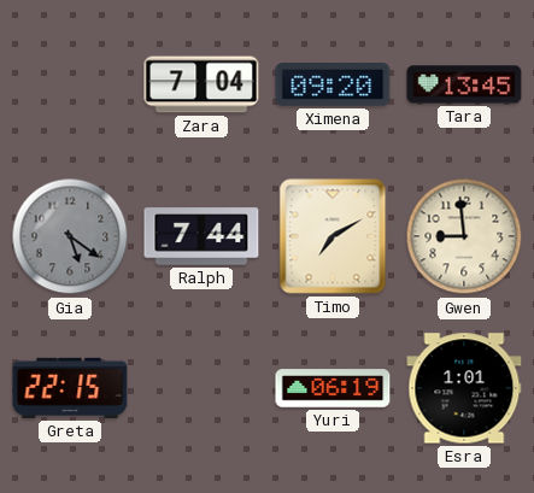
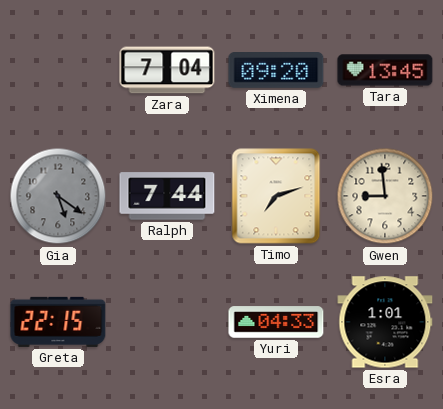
Timo: 7:10 -> 7:12
Yuri: 06:19 -> 04:33
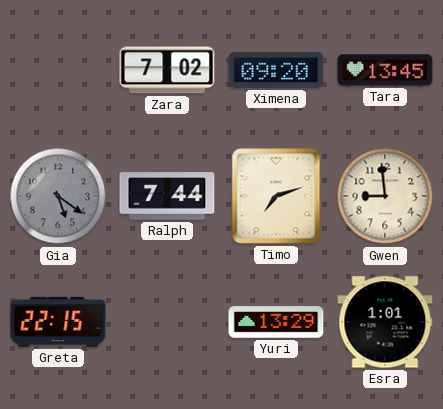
Zara: 7:04 -> 7:02
Yuri: 04:33 -> 13:29
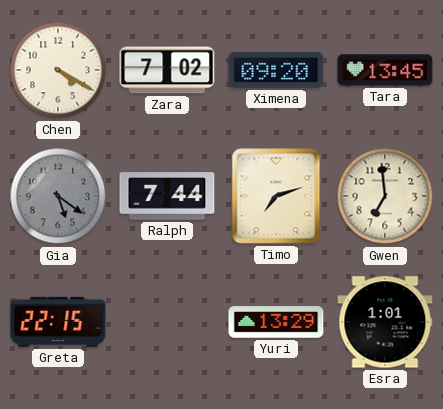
Chen: none -> 4:20
Gwen: 8:59 -> 6:59
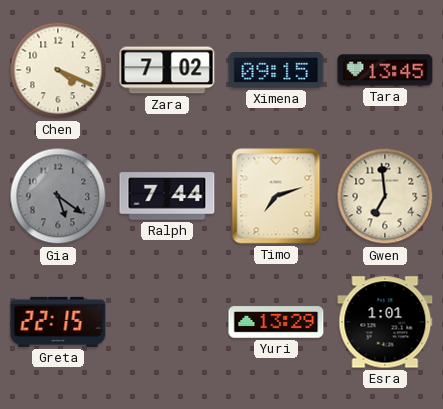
Chen: 4:20 -> 4:19
Ximena: 09:20 -> 09:15
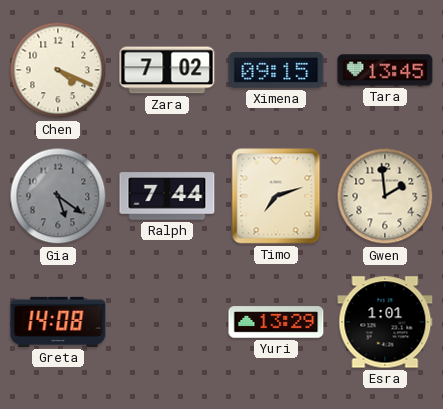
Gwen: 6:59 -> 1:59
Greta: 22:15 -> 14:08
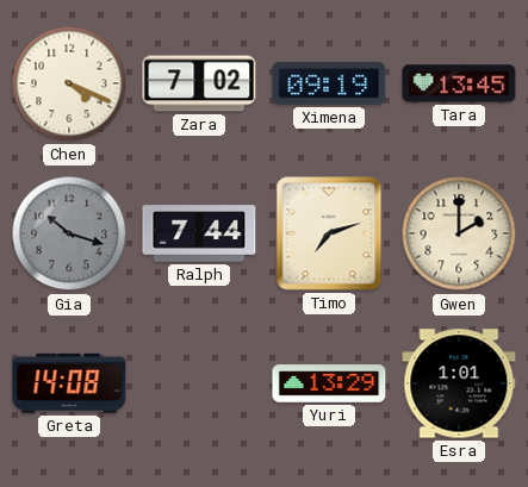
Ximena: 09:15 -> 09:19
Gia: 5:21 -> 10:18
Gwen: 1:59 -> 2:00
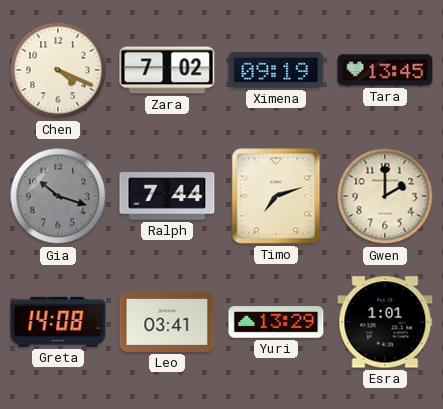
Leo: none -> 03:41
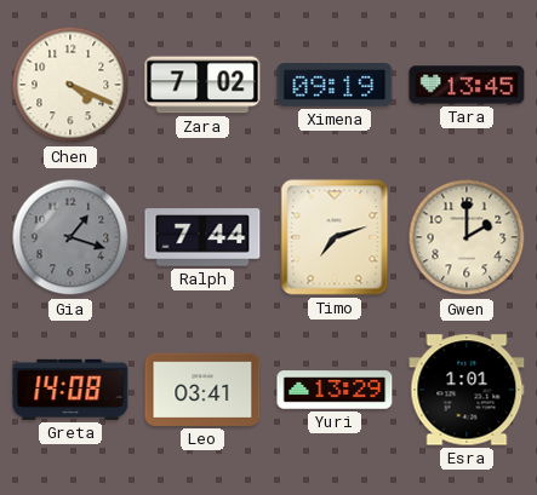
Gia: 10:18 -> 1:18
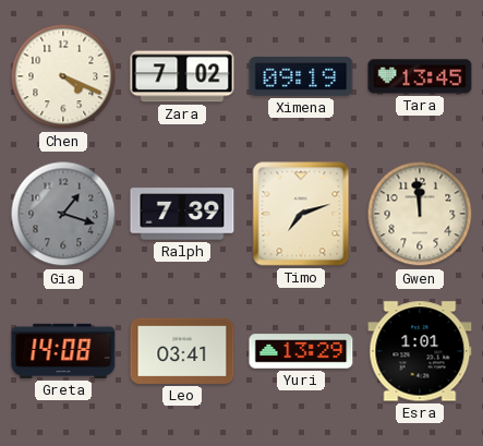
Ralph: 7:44 -> 7:39
Gwen: 2:00 -> 11:59
